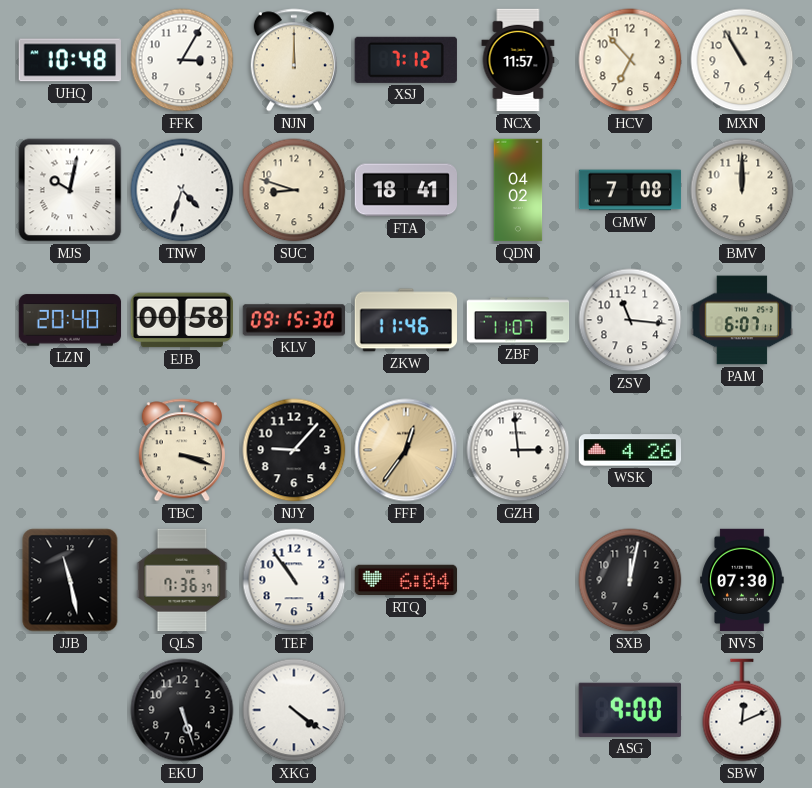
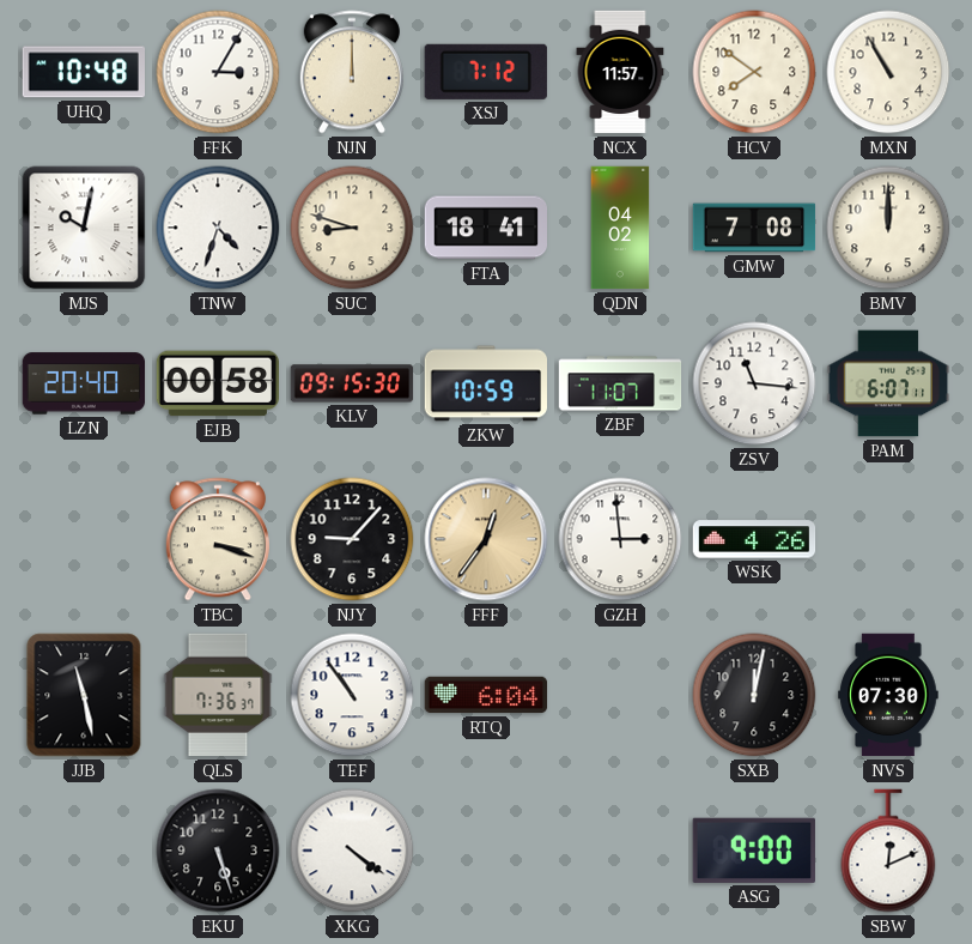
HCV: 6:53 -> 7:51
ZKW: 11:46 -> 10:59
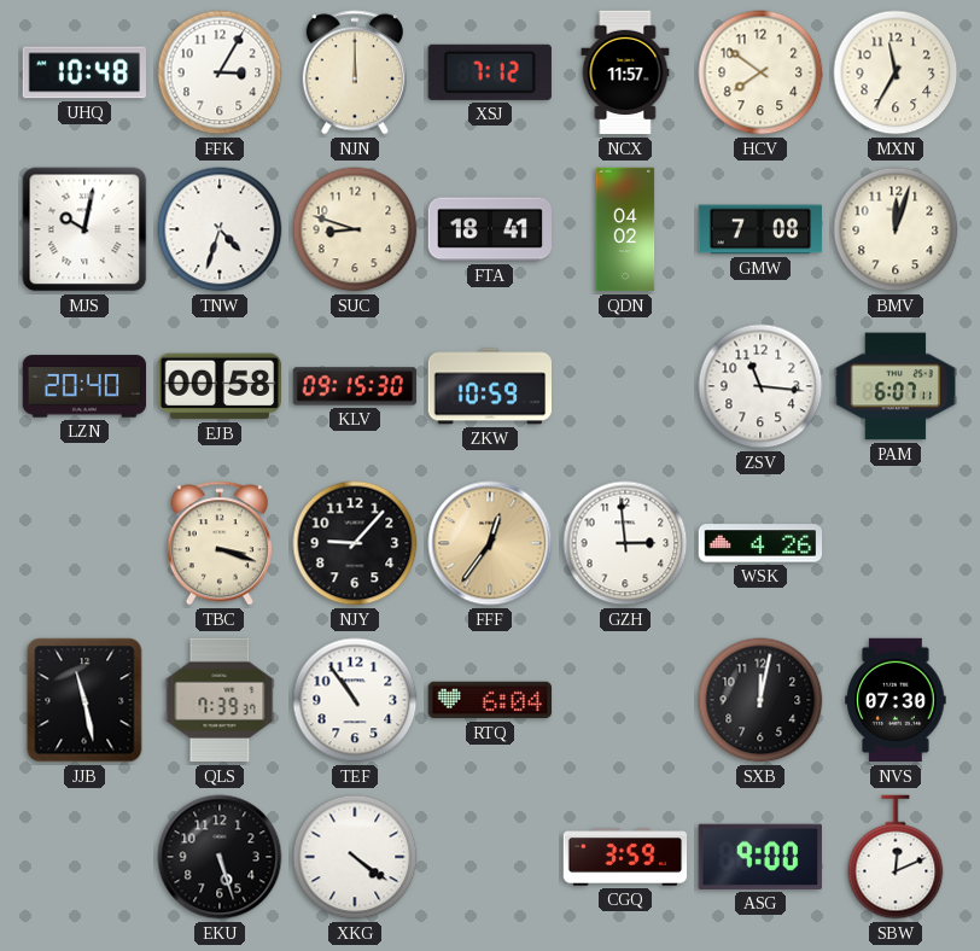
MXN: 10:55 -> 11:35
BMV: 12:00 -> 12:03
ZBF: 11:07 -> none
QLS: 7:36 -> 7:39
CGQ: none -> 3:59
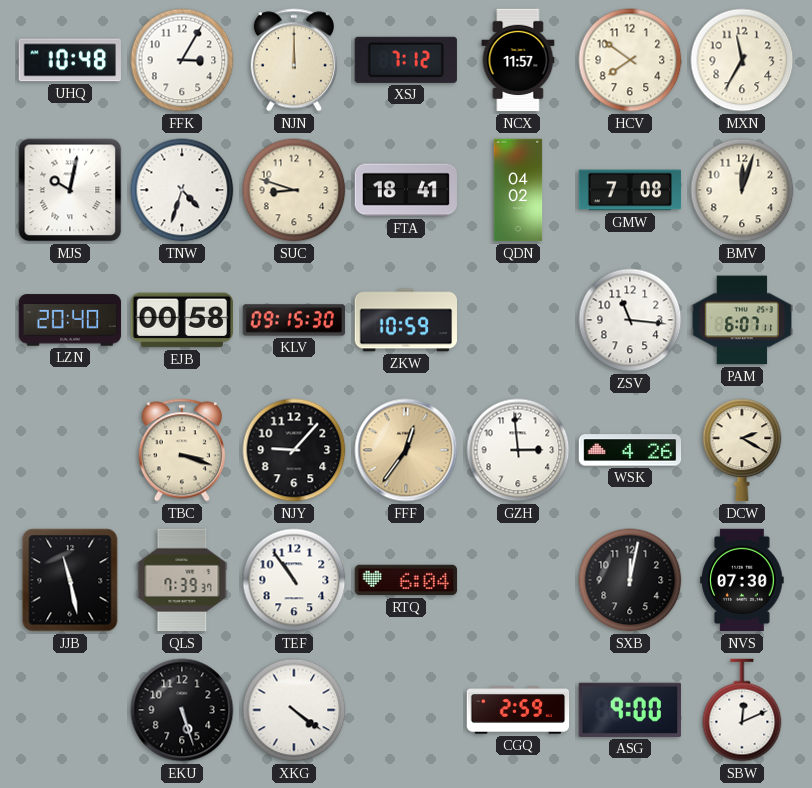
DCW: none -> 2:20
CGQ: 3:59 -> 2:59
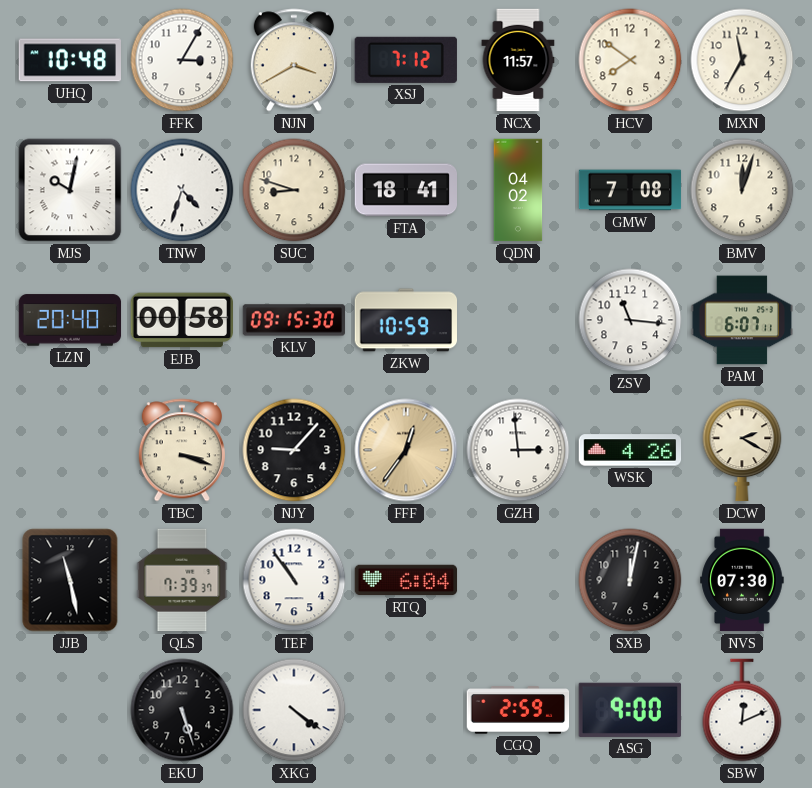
NJN: 12:00 -> 3:40
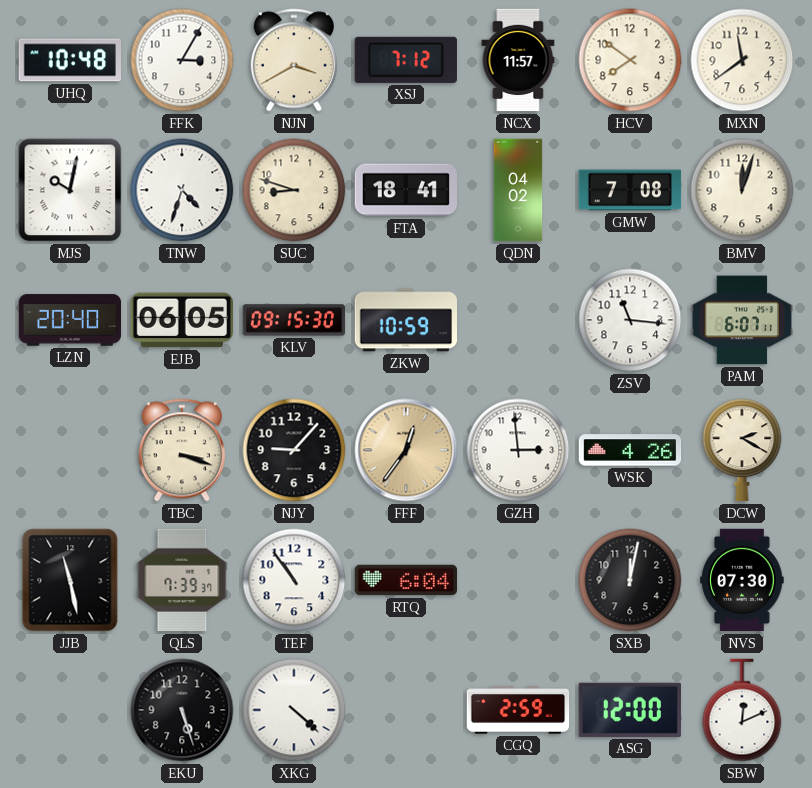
MXN: 11:35 -> 11:39
EJB: 00:58 -> 06:05
XKG: 4:21 -> 4:22
ASG: 9:00 -> 12:00
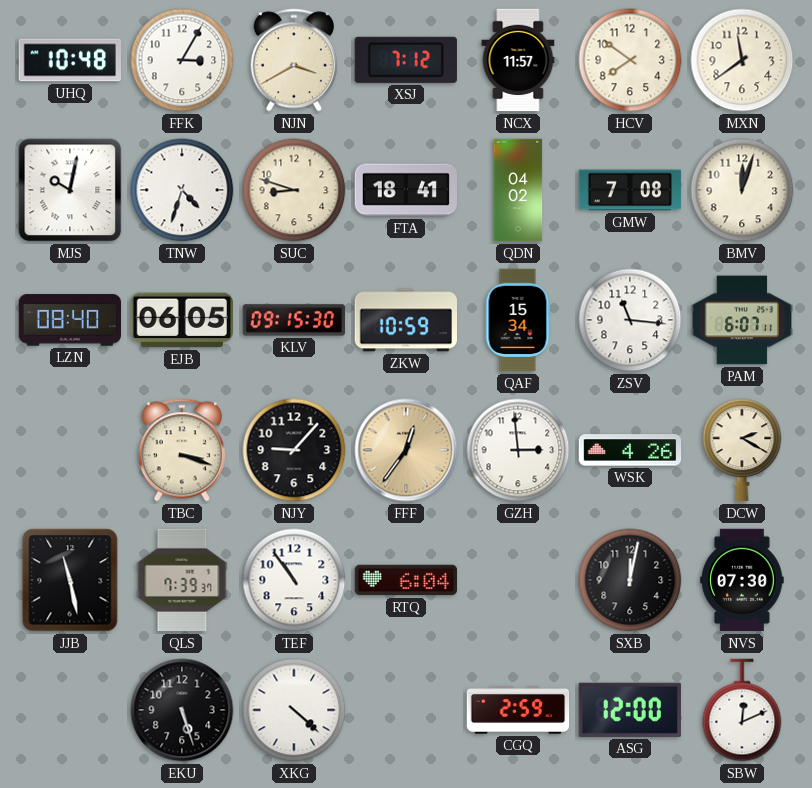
LZN: 20:40 -> 08:40
QAF: none -> 15:34
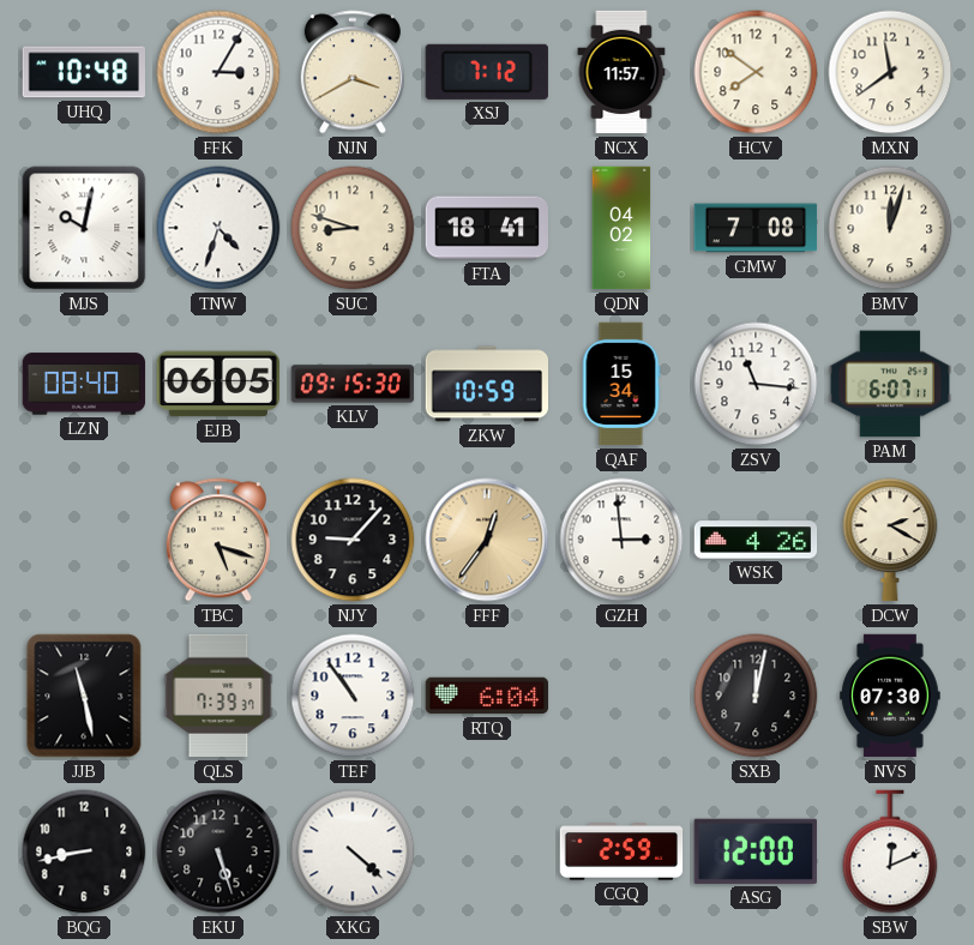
TBC: 3:18 -> 5:18
BQG: none -> 8:43
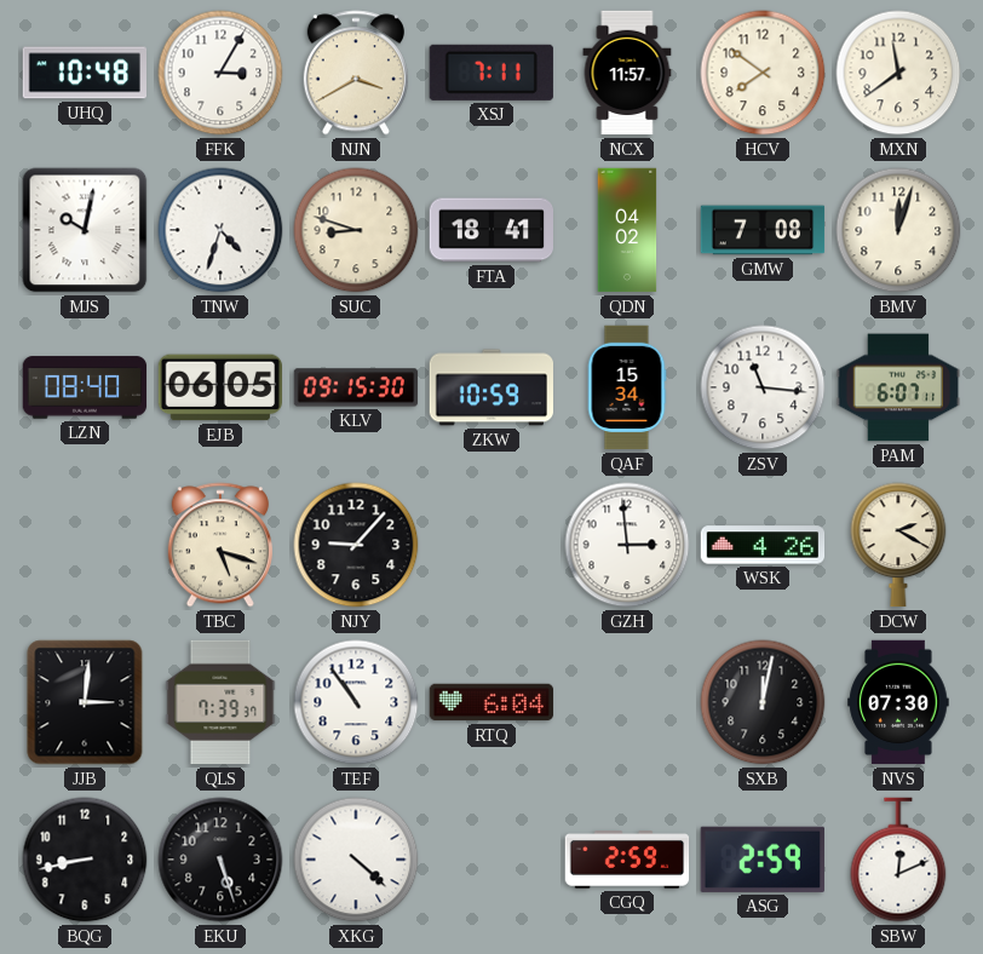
XSJ: 7:12 -> 7:11
FFF: 12:36 -> none
JJB: 11:28 -> 3:01
ASG: 12:00 -> 2:59
